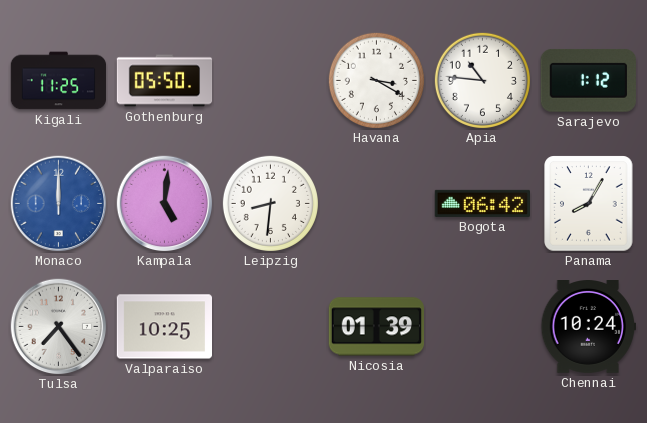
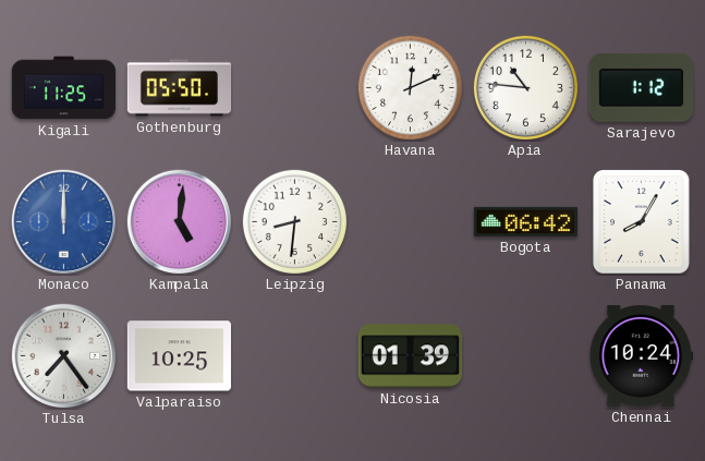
Havana: 3:20 -> 12:11
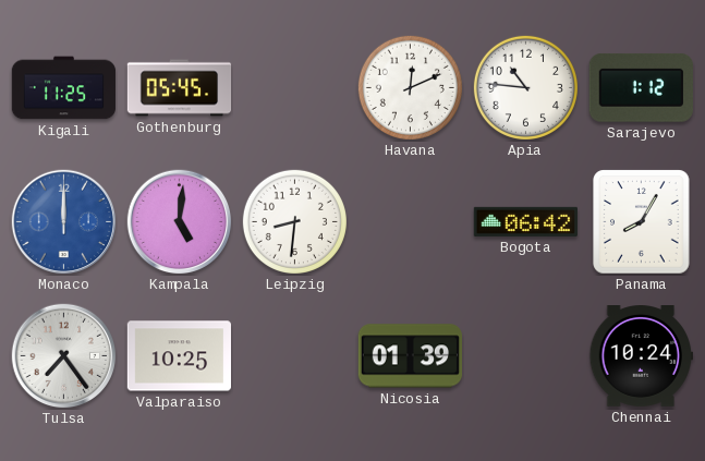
Gothenburg: 05:50 -> 05:45
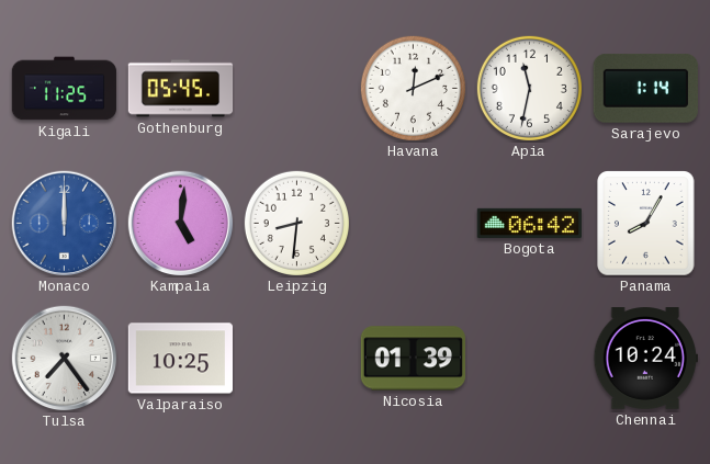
Apia: 10:46 -> 11:32
Sarajevo: 1:12 -> 1:14
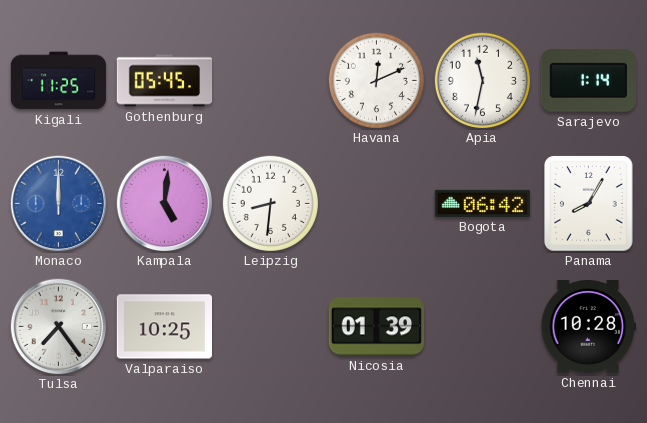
Chennai: 10:24 -> 10:28
